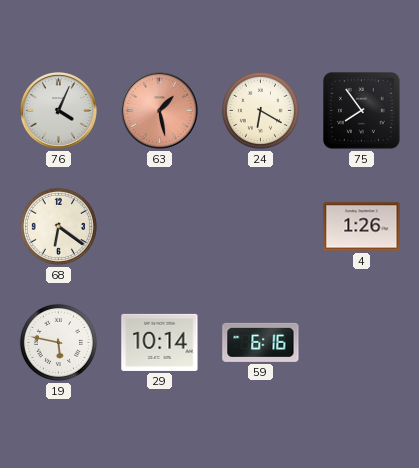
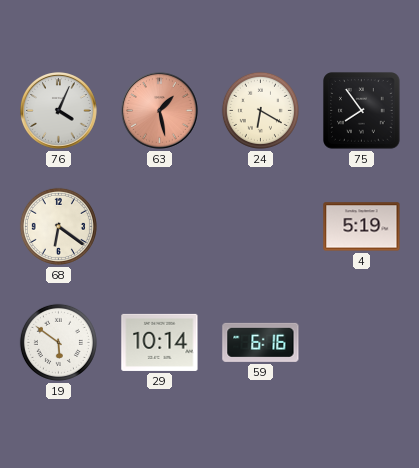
4: 1:26 -> 5:19
19: 5:47 -> 5:51
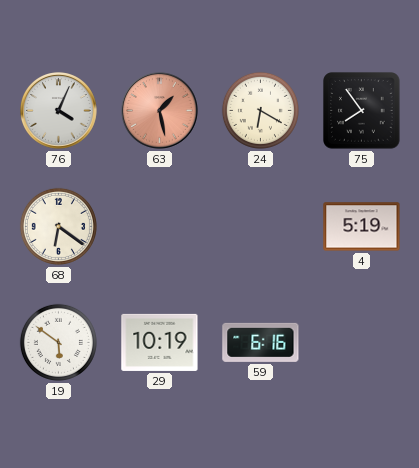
29: 10:14 -> 10:19
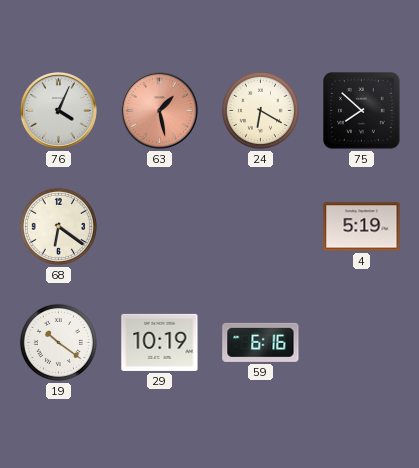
75: 7:54 -> 7:52
19: 5:51 -> 10:21
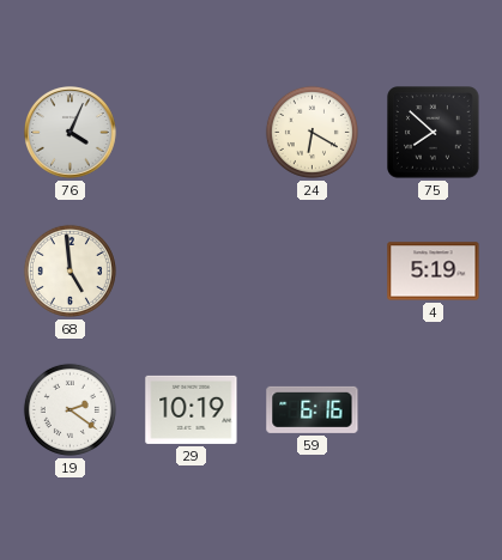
63: 1:28 -> none
68: 6:21 -> 4:59
19: 10:21 -> 2:21
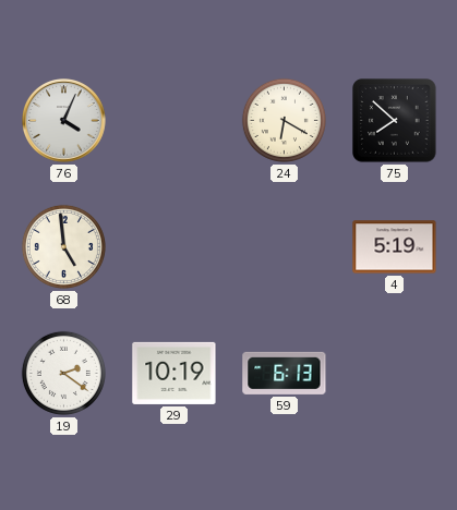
59: 6:16 -> 6:13
